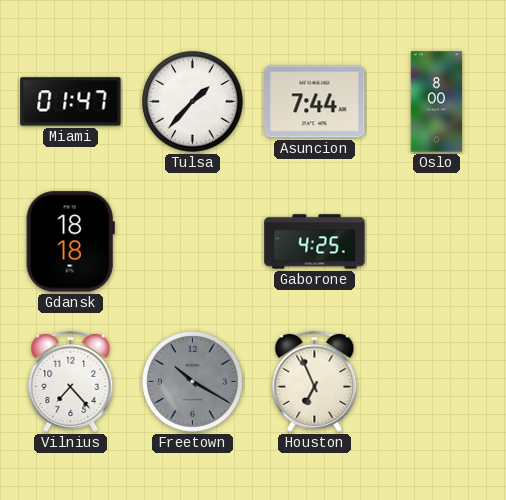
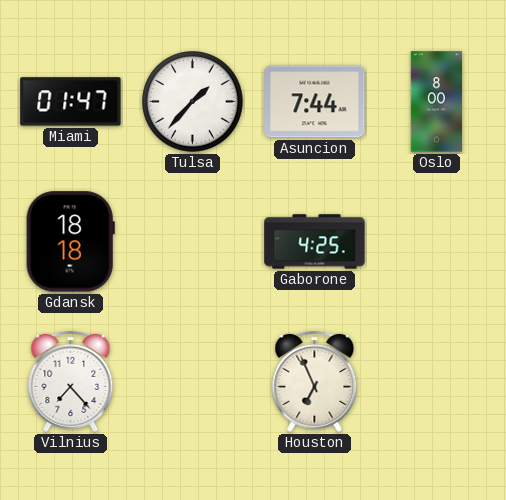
Freetown: 10:20 -> none
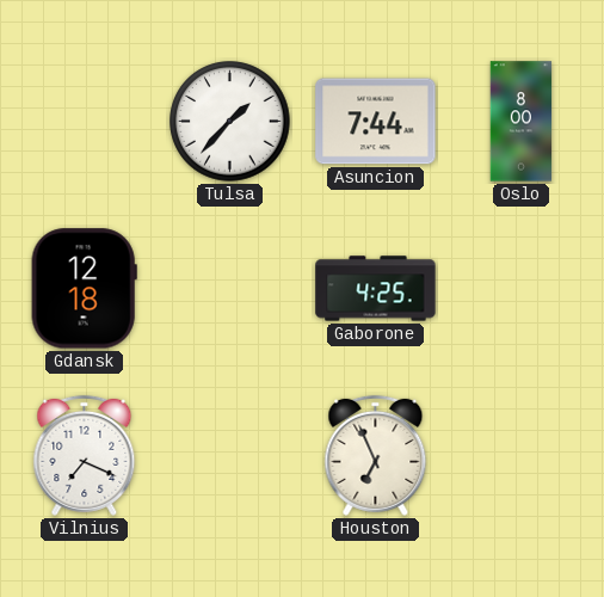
Miami: 01:47 -> none
Gdansk: 18:18 -> 12:18
Vilnius: 7:23 -> 7:19
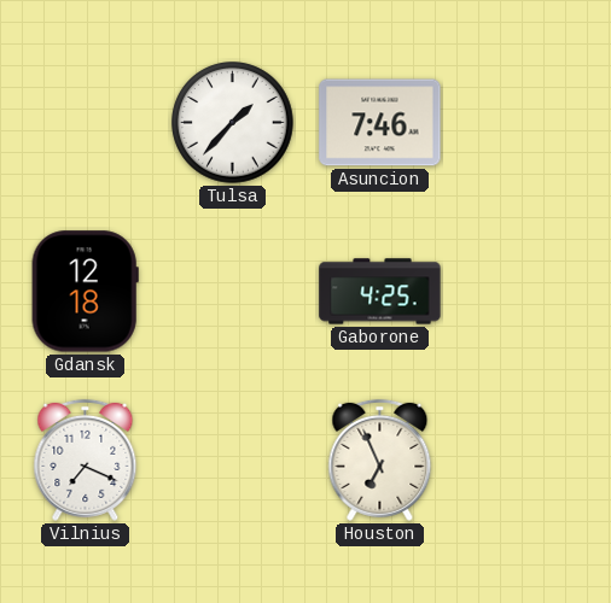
Asuncion: 7:44 -> 7:46
Oslo: 8:00 -> none
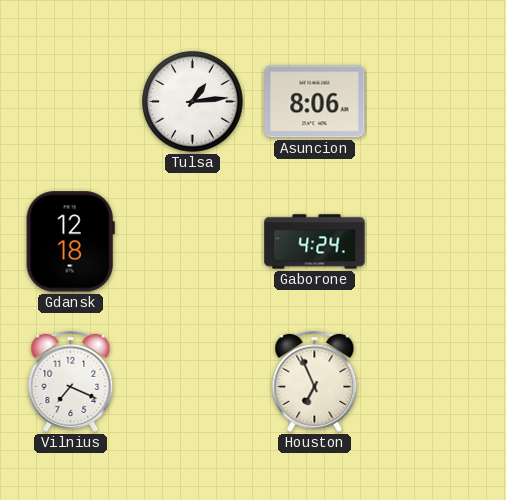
Tulsa: 1:37 -> 1:14
Asuncion: 7:46 -> 8:06
Gaborone: 4:25 -> 4:24
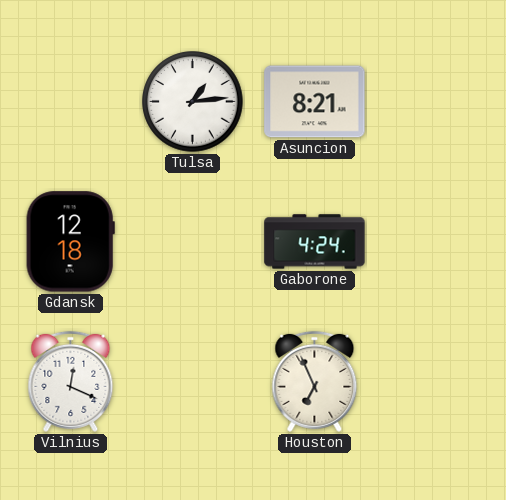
Asuncion: 8:06 -> 8:21
Vilnius: 7:19 -> 12:19
